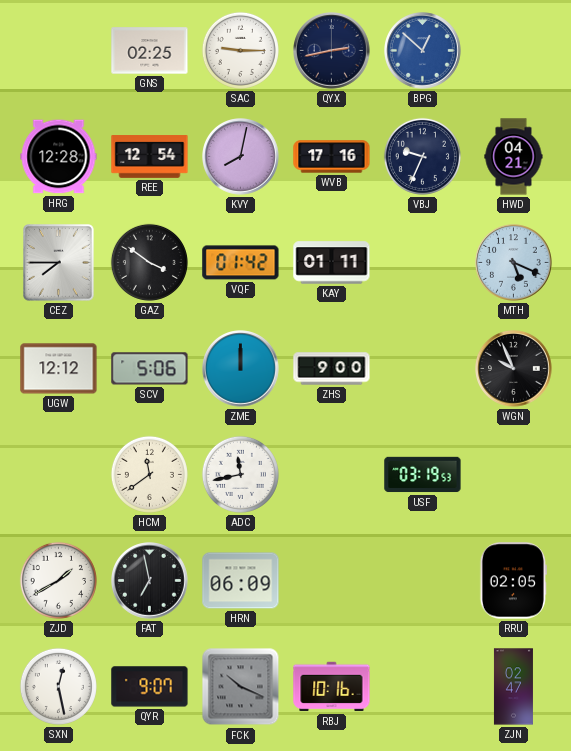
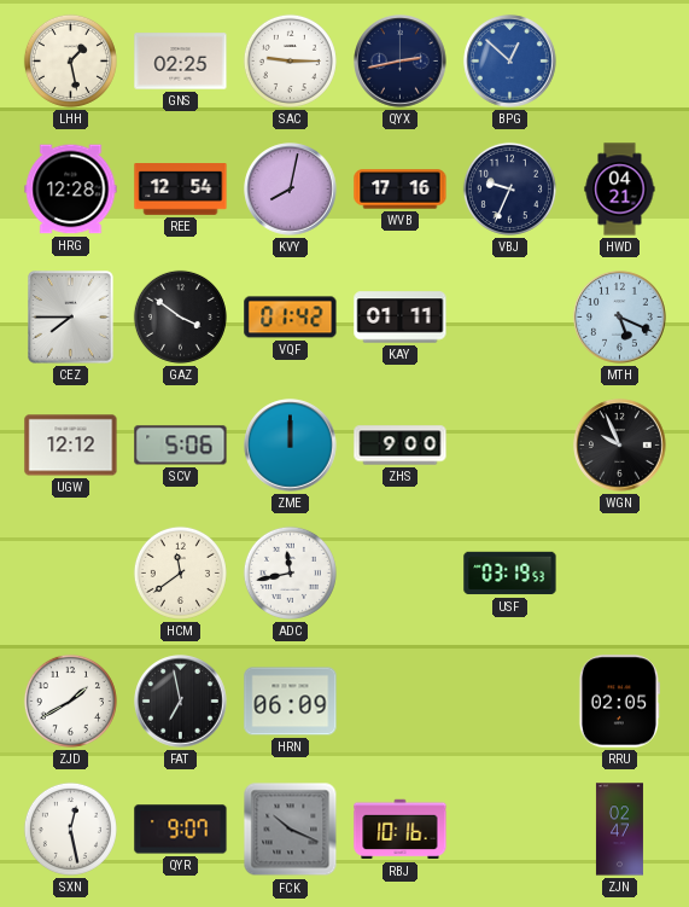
LHH: none -> 1:28
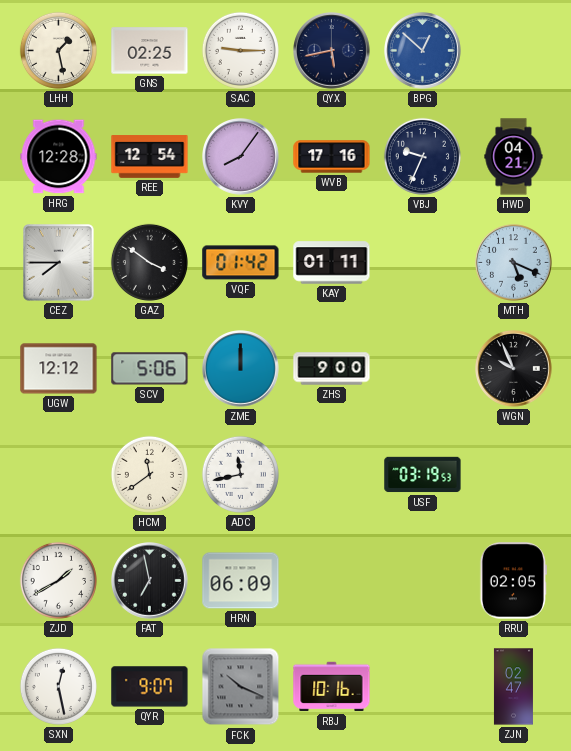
QYX: 2:43 -> 5:43
KVY: 8:02 -> 8:06
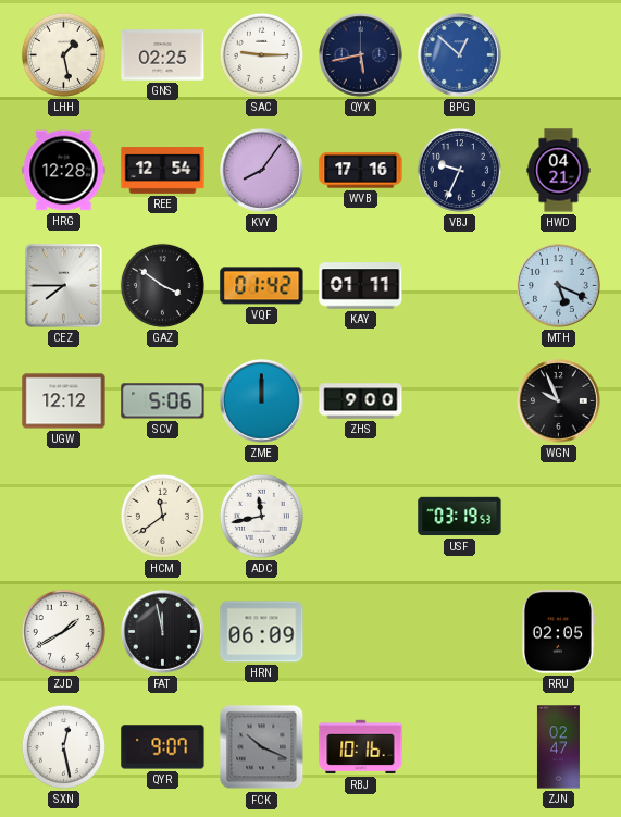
FAT: 6:58 -> 11:58
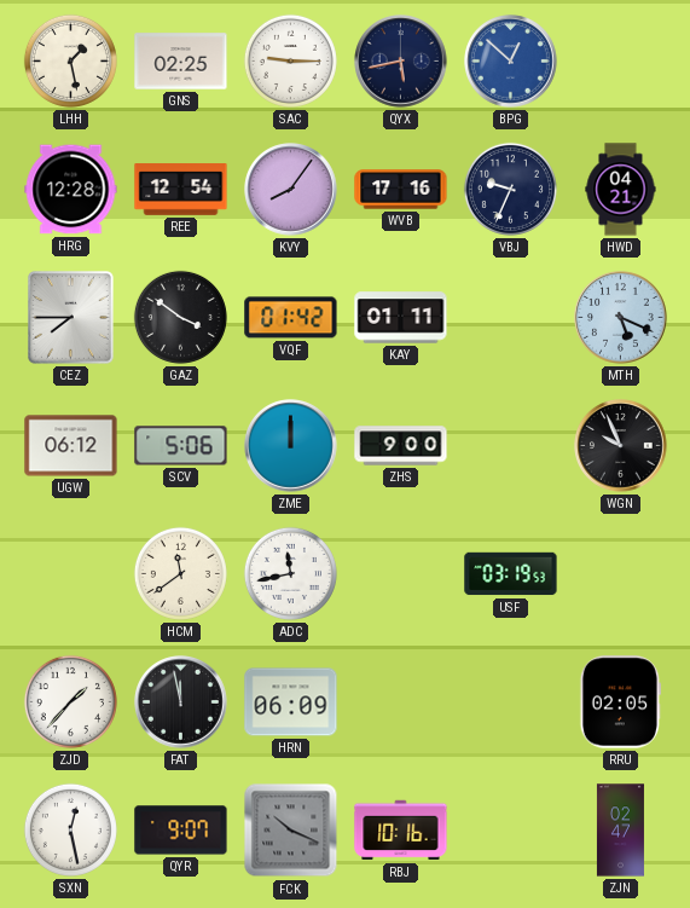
UGW: 12:12 -> 06:12
ZJD: 1:40 -> 1:37
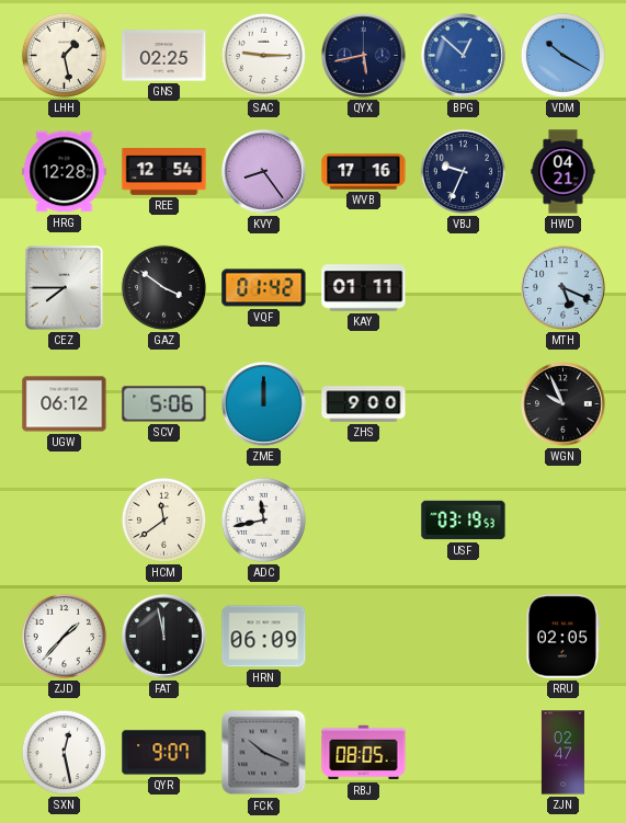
VDM: none -> 10:20
KVY: 8:06 -> 8:24
RBJ: 10:16 -> 08:05
